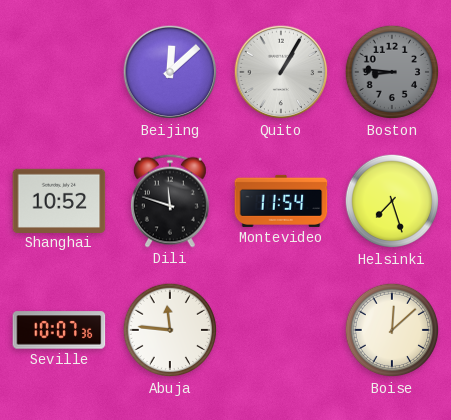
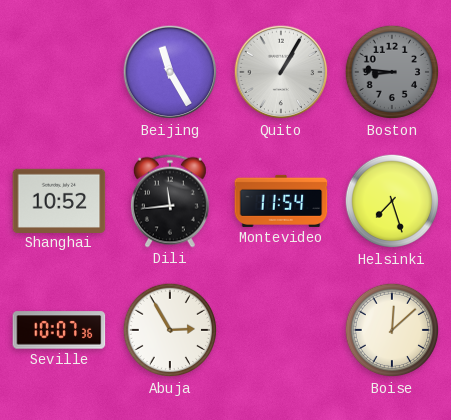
Beijing: 12:08 -> 11:25
Dili: 11:48 -> 11:44
Abuja: 11:46 -> 2:55
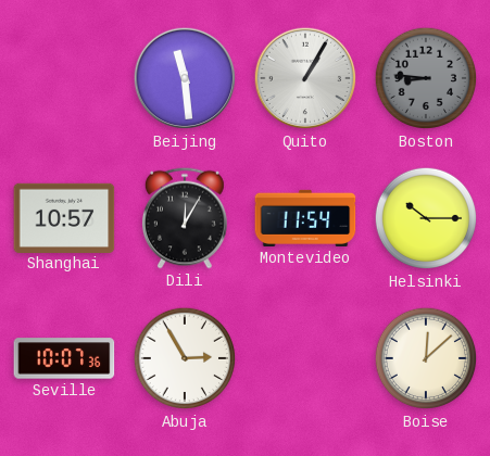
Beijing: 11:25 -> 11:29
Shanghai: 10:52 -> 10:57
Dili: 11:44 -> 12:05
Helsinki: 7:27 -> 10:15
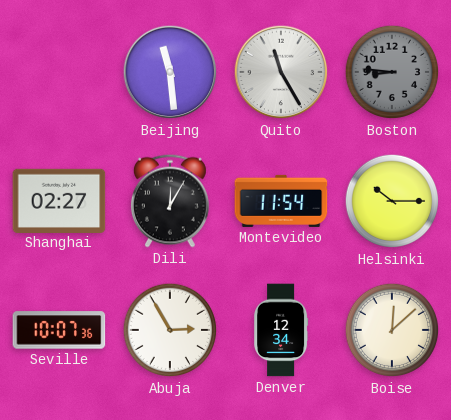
Quito: 1:05 -> 11:25
Shanghai: 10:57 -> 02:27
Denver: none -> 12:34
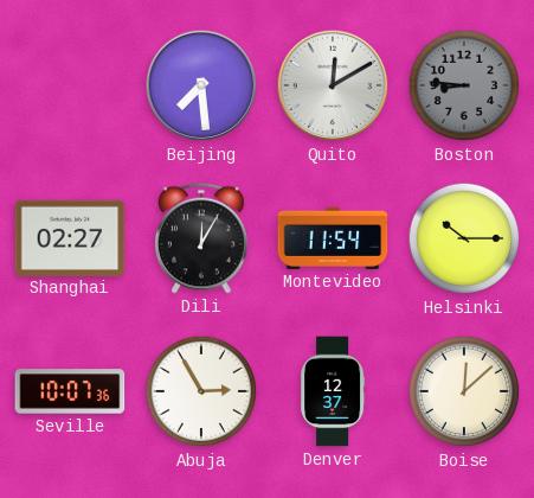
Beijing: 11:29 -> 7:29
Quito: 11:25 -> 12:10
Denver: 12:34 -> 12:37
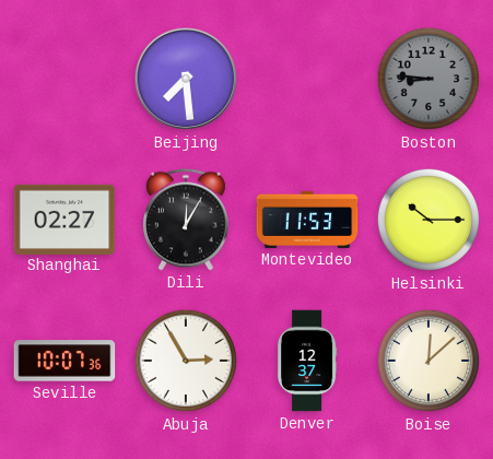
Quito: 12:10 -> none
Montevideo: 11:54 -> 11:53
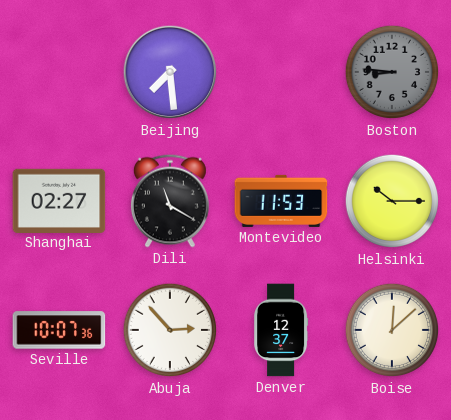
Dili: 12:05 -> 11:20
Abuja: 2:55 -> 2:53
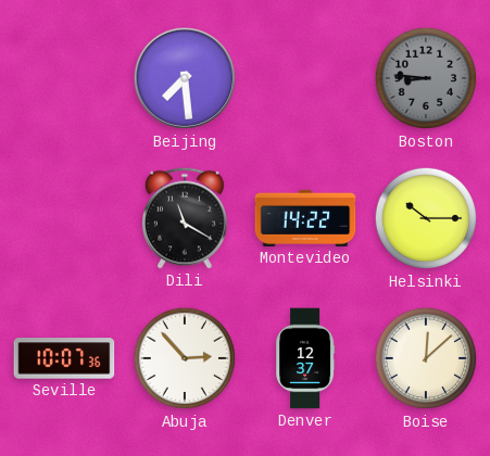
Shanghai: 02:27 -> none
Montevideo: 11:53 -> 14:22
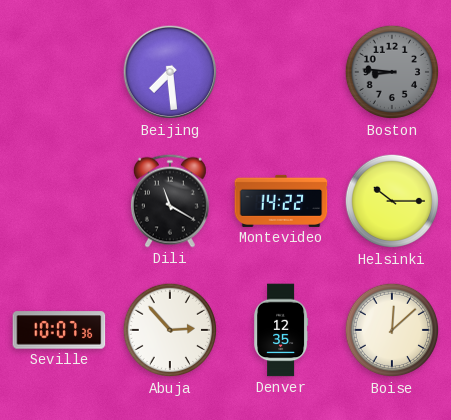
Denver: 12:37 -> 12:35
